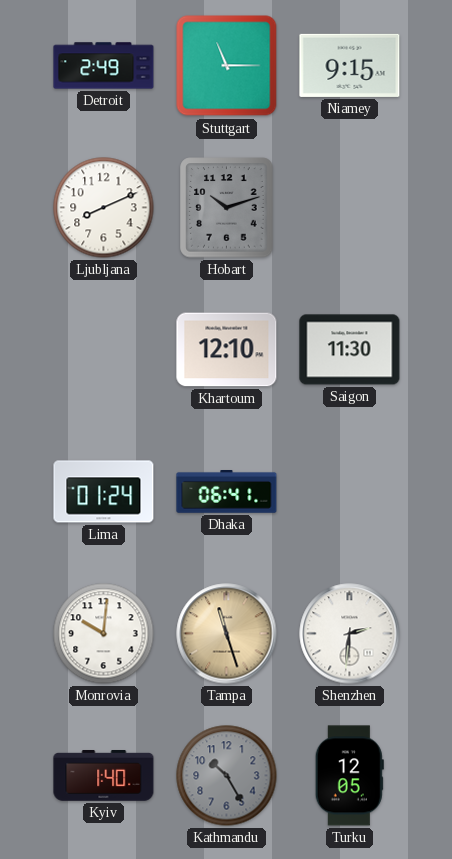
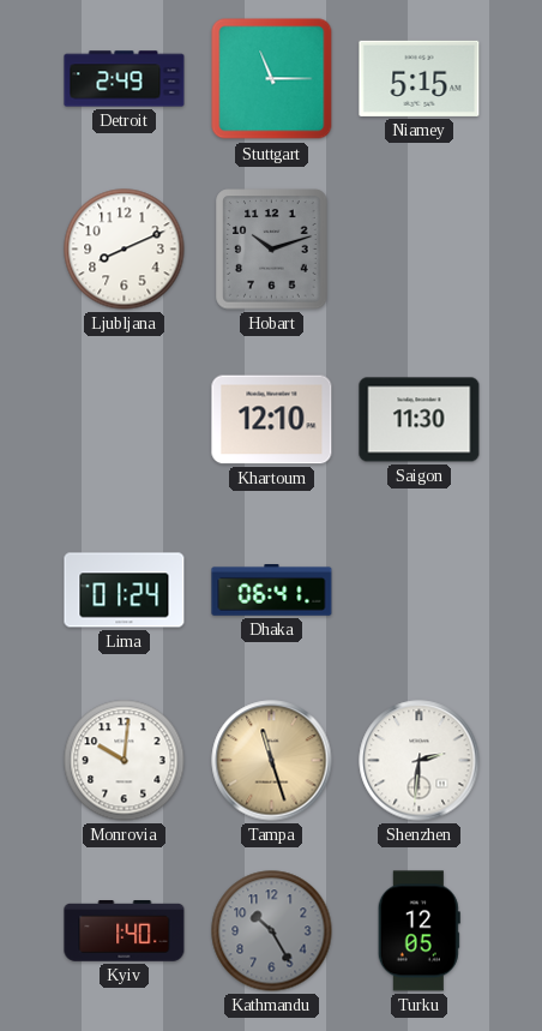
Niamey: 9:15 -> 5:15
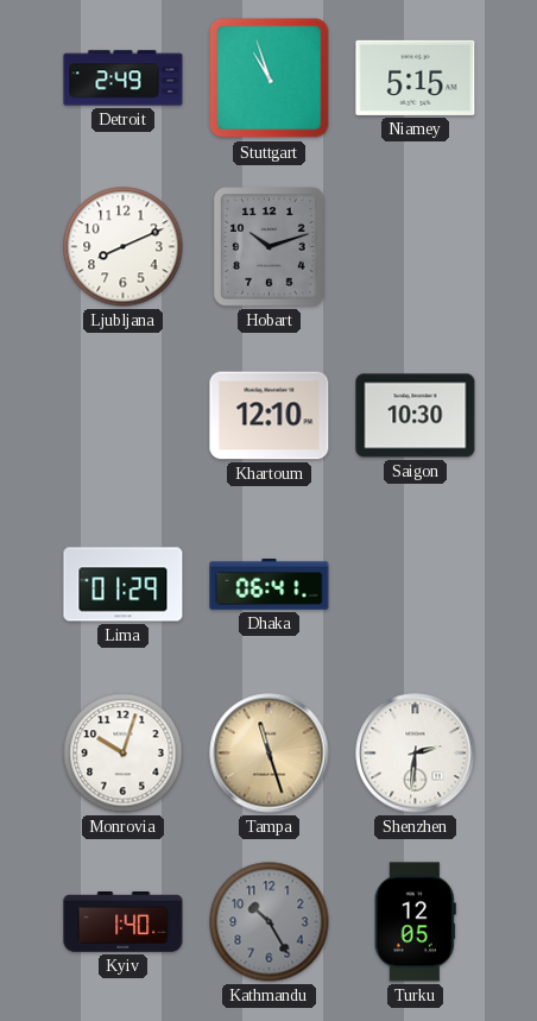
Stuttgart: 11:15 -> 10:57
Saigon: 11:30 -> 10:30
Lima: 01:24 -> 01:29
Monrovia: 10:01 -> 10:03
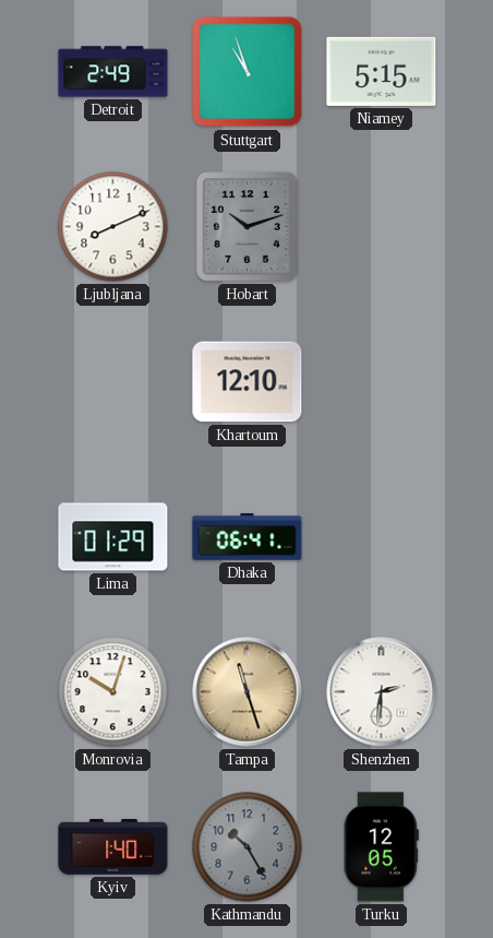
Saigon: 10:30 -> none
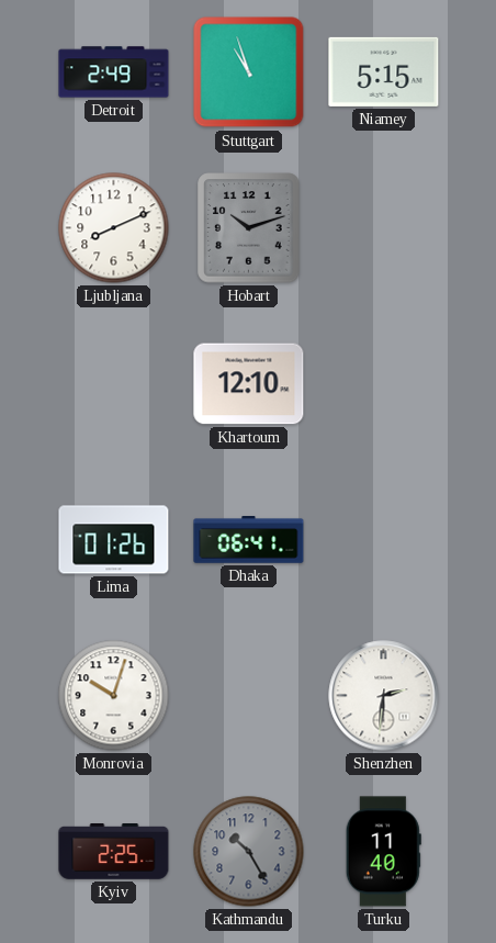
Lima: 01:29 -> 01:26
Tampa: 11:27 -> none
Kyiv: 1:40 -> 2:25
Turku: 12:05 -> 11:40
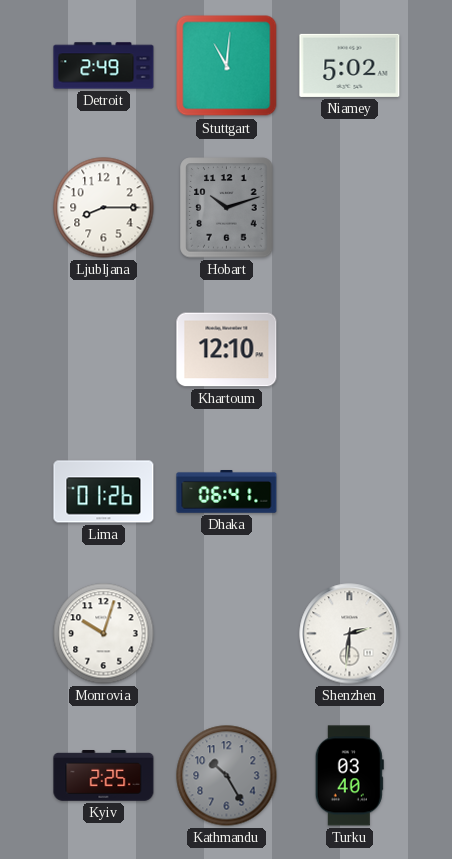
Stuttgart: 10:57 -> 11:01
Niamey: 5:15 -> 5:02
Ljubljana: 8:11 -> 8:15
Turku: 11:40 -> 03:40
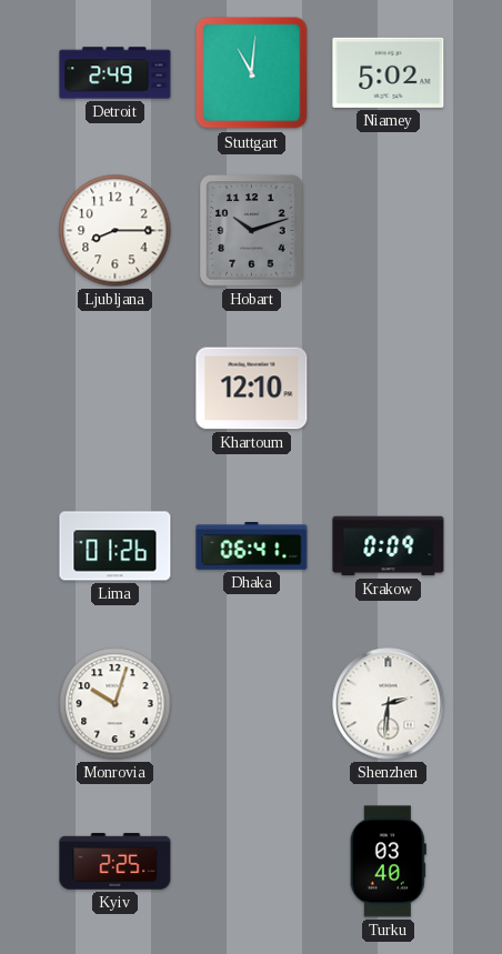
Krakow: none -> 0:09
Kathmandu: 10:25 -> none
